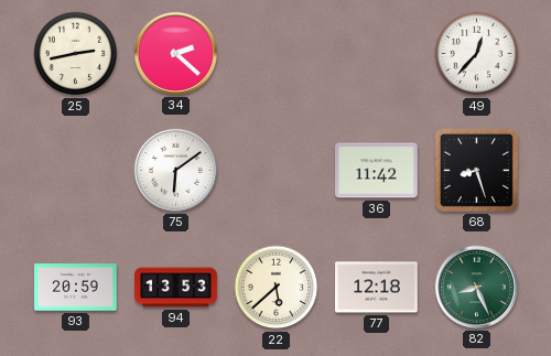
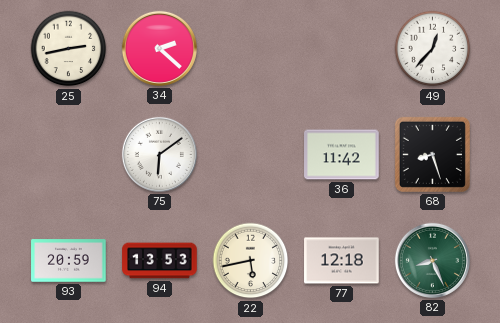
22: 5:38 -> 5:43
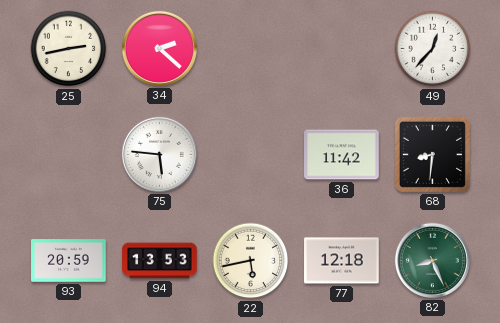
75: 6:09 -> 5:46
68: 8:27 -> 8:31
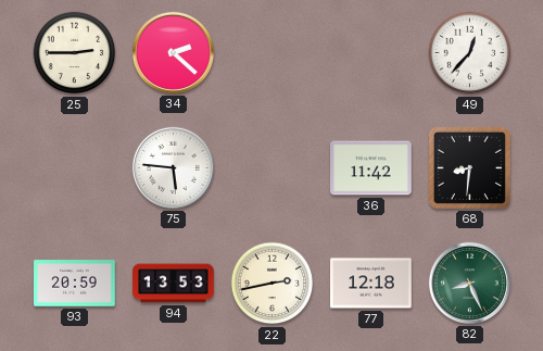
25: 2:43 -> 2:45
22: 5:43 -> 2:43
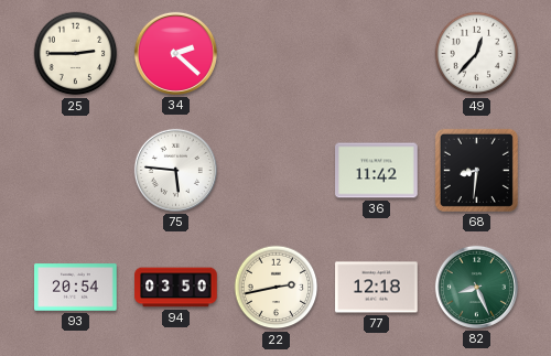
93: 20:59 -> 20:54
94: 13:53 -> 03:50
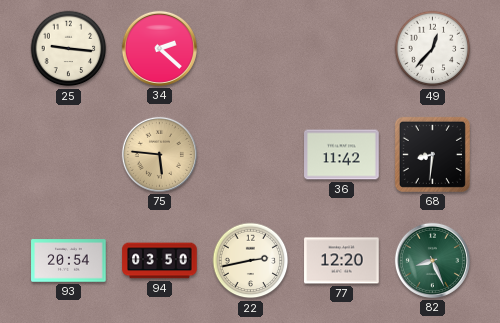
25: 2:45 -> 9:16
75 dial: white -> champagne
77: 12:18 -> 12:20
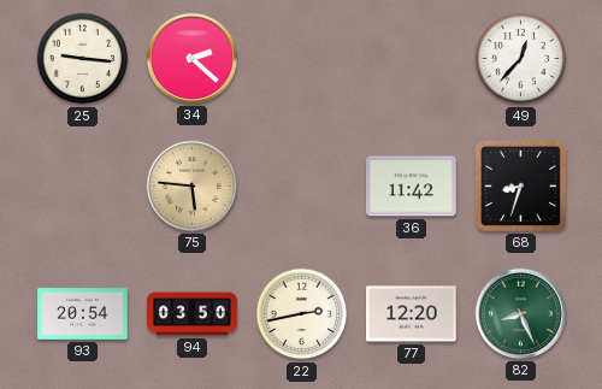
68: 8:31 -> 8:33
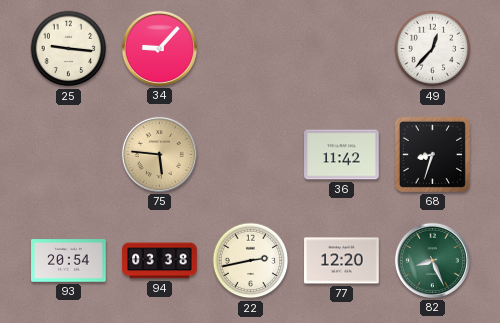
34: 2:22 -> 9:07
94: 03:50 -> 03:38
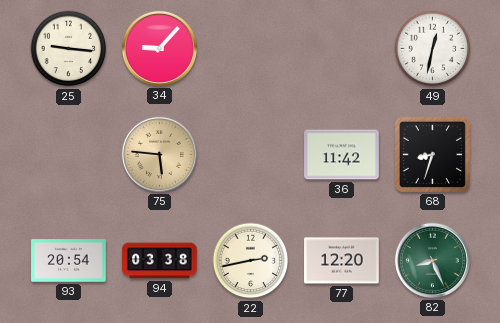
49: 12:37 -> 12:32
